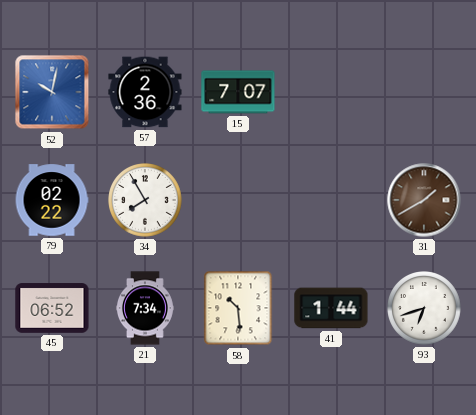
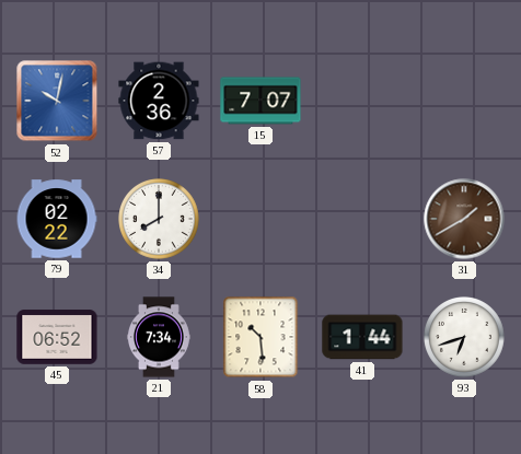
34: 7:55 -> 8:00
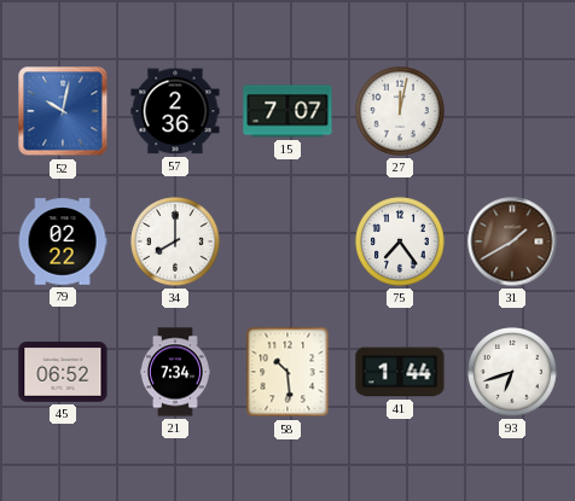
27: none -> 12:02
75: none -> 7:24
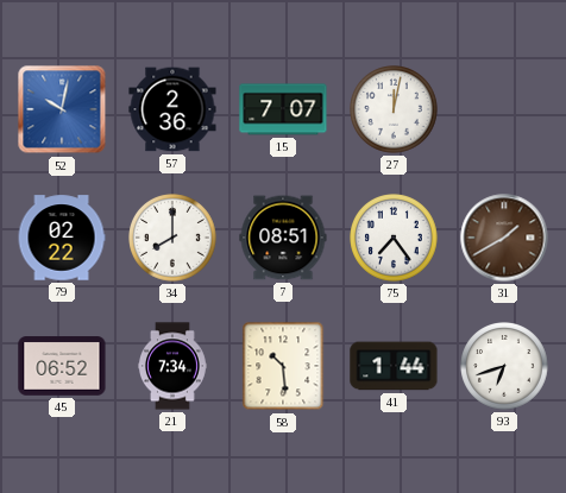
7: none -> 08:51
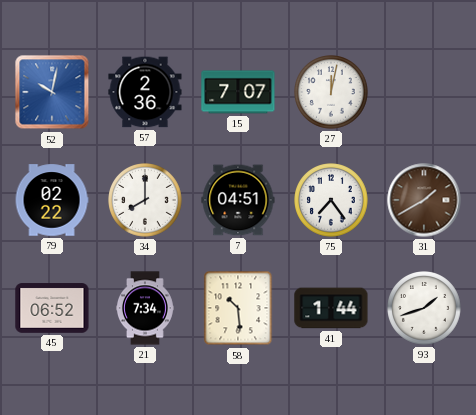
7: 08:51 -> 04:51
93: 6:42 -> 1:42
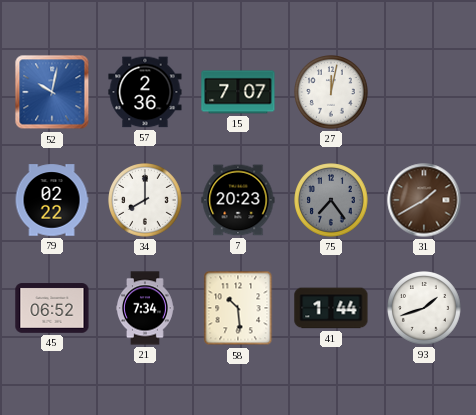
7: 04:51 -> 20:23
75 dial: white -> grey
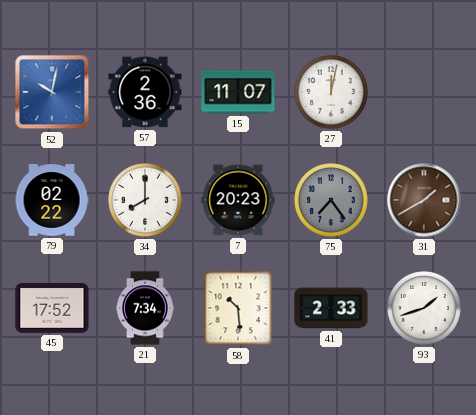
15: 7:07 -> 11:07
45: 06:52 -> 17:52
41: 1:44 -> 2:33
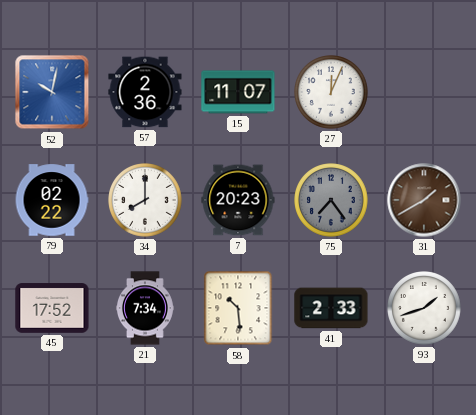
27: 12:02 -> 12:04
